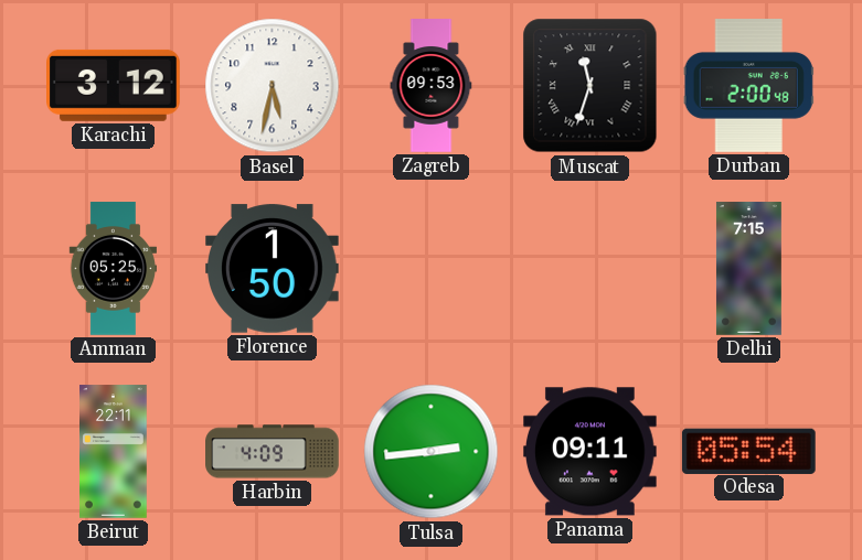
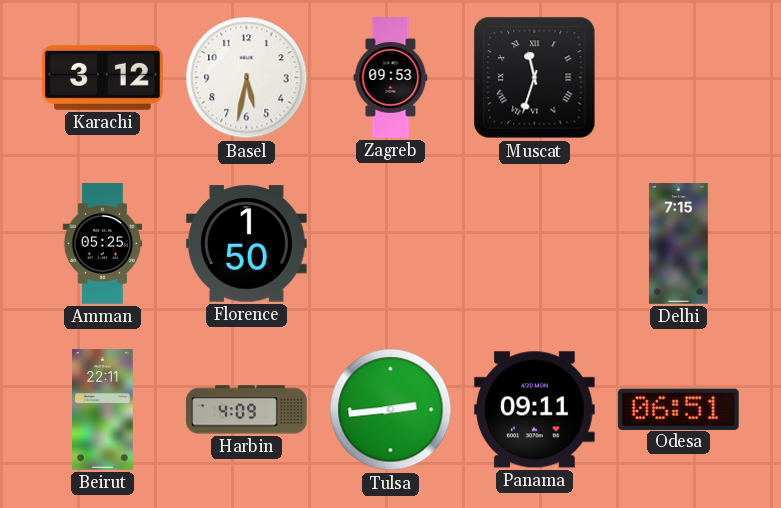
Durban: 2:00 -> none
Odesa: 05:54 -> 06:51
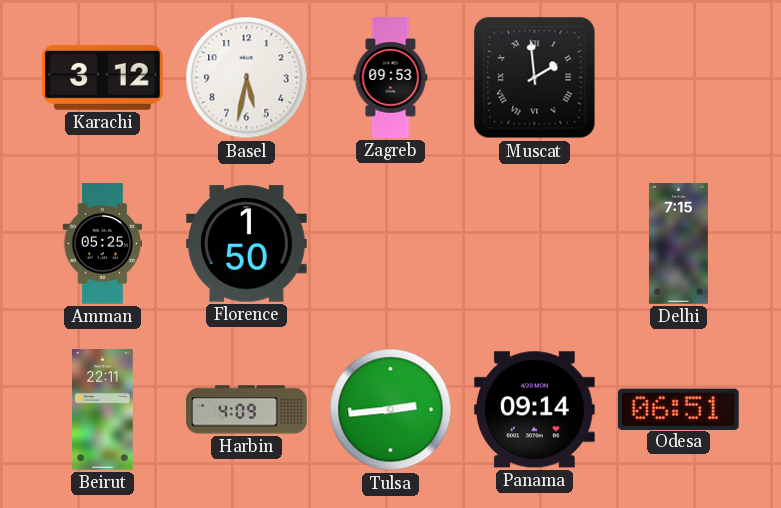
Muscat: 11:33 -> 1:59
Panama: 09:11 -> 09:14
